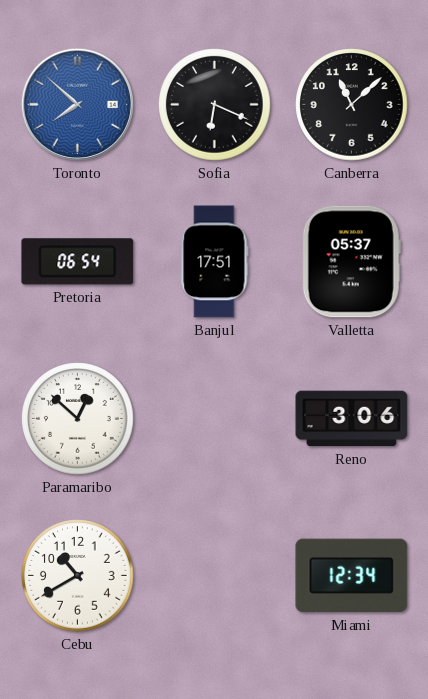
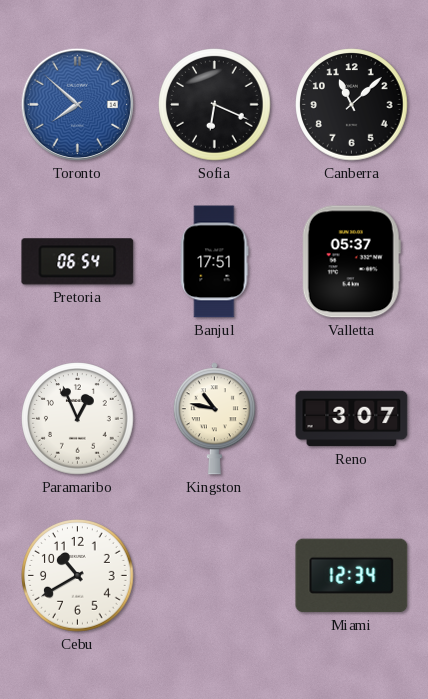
Paramaribo: 12:52 -> 12:56
Kingston: none -> 10:47
Reno: 3:06 -> 3:07
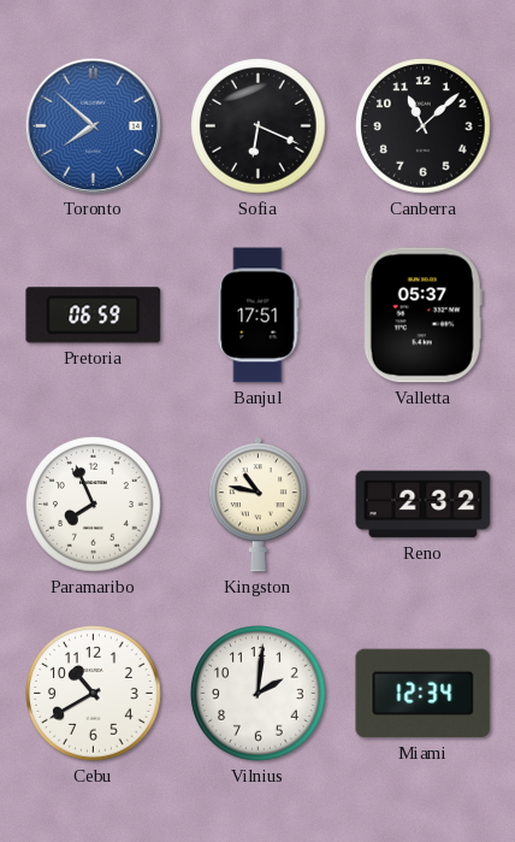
Pretoria: 06:54 -> 06:59
Paramaribo: 12:56 -> 7:56
Reno: 3:07 -> 2:32
Vilnius: none -> 2:01
